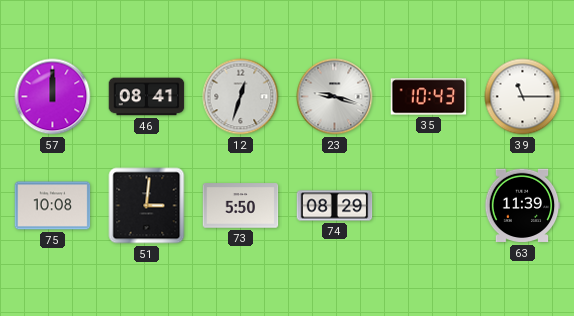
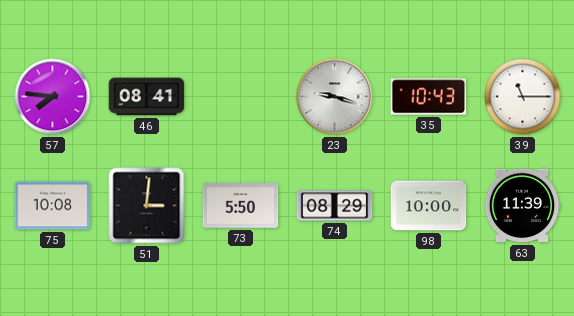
57: 12:00 -> 7:46
12: 12:33 -> none
98: none -> 10:00
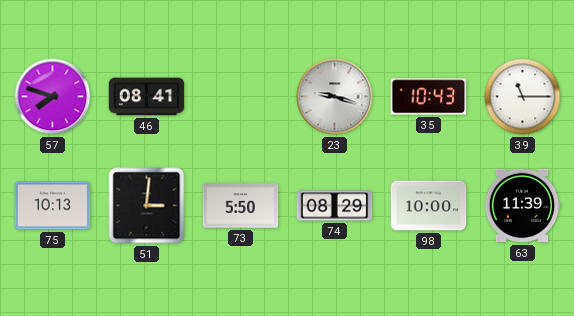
57: 7:46 -> 7:48
75: 10:08 -> 10:13
